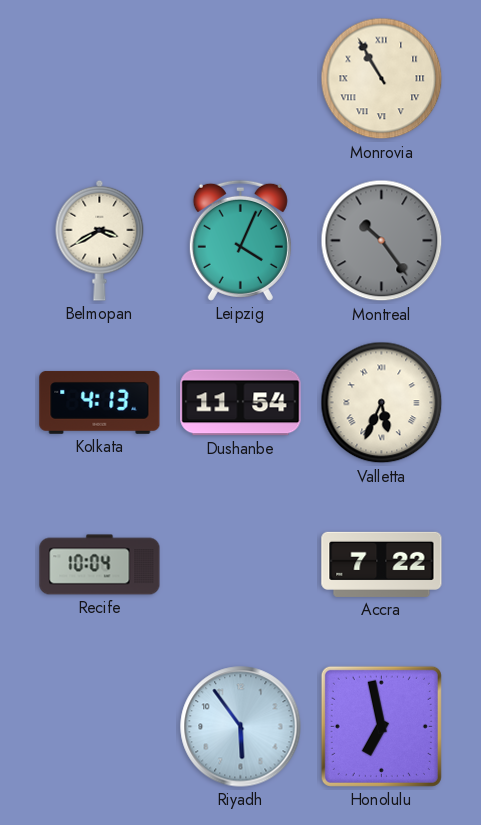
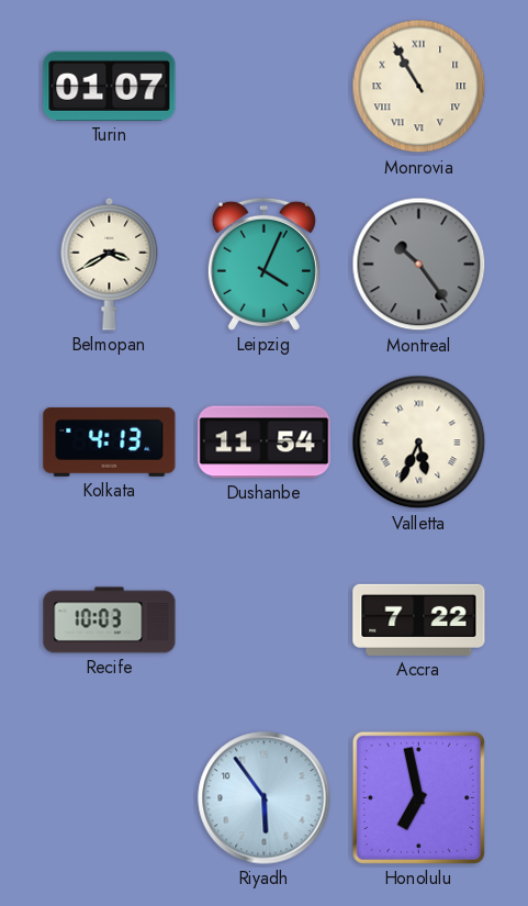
Turin: none -> 01:07
Recife: 10:04 -> 10:03
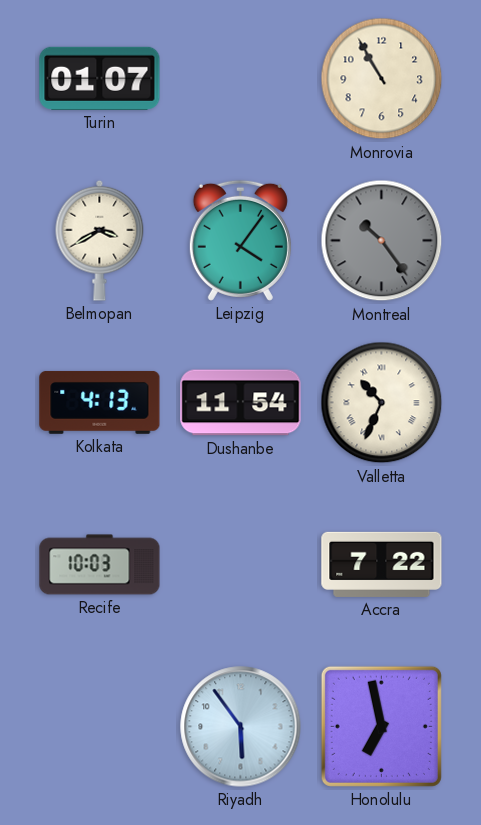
Monrovia numerals: Roman -> Arabic
Leipzig: 4:04 -> 4:06
Valletta: 5:34 -> 10:34
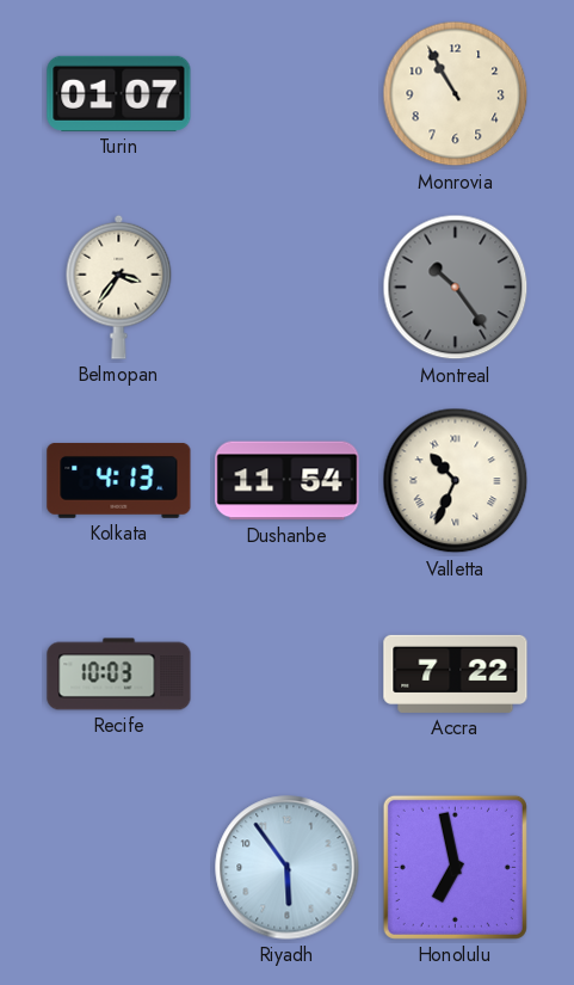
Belmopan: 3:40 -> 3:36
Leipzig: 4:06 -> none
